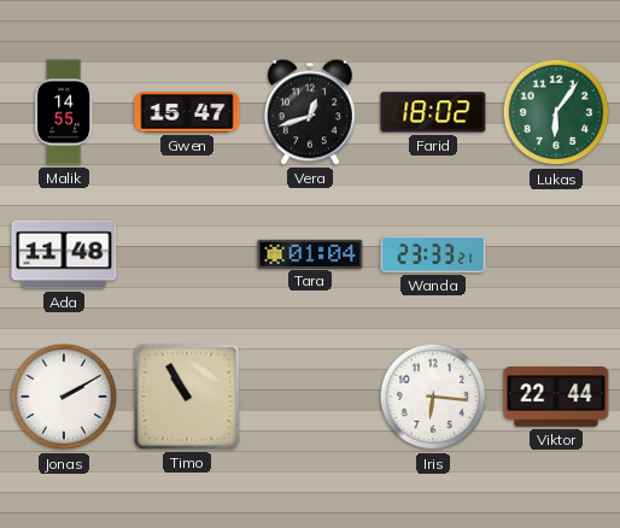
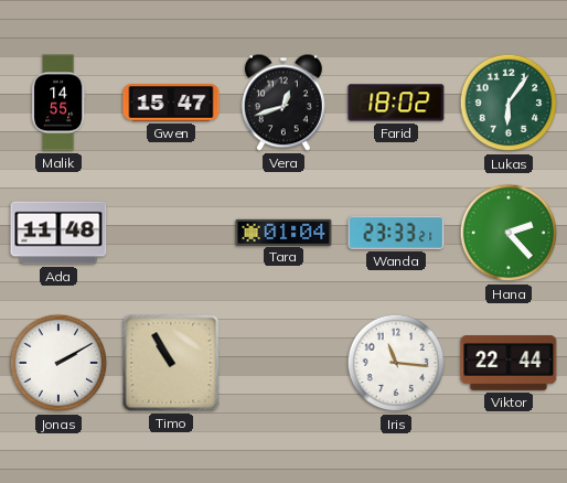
Hana: none -> 2:23
Iris: 6:16 -> 11:16
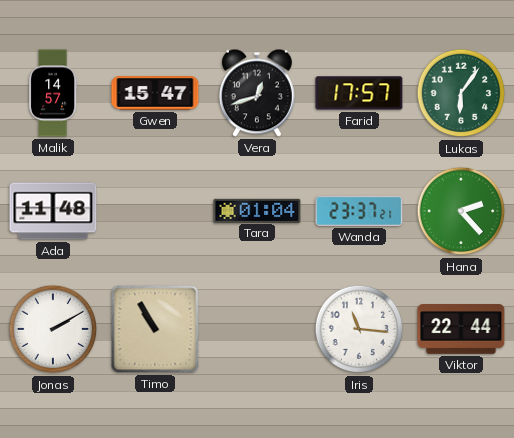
Malik: 14:55 -> 14:57
Farid: 18:02 -> 17:57
Wanda: 23:33 -> 23:37
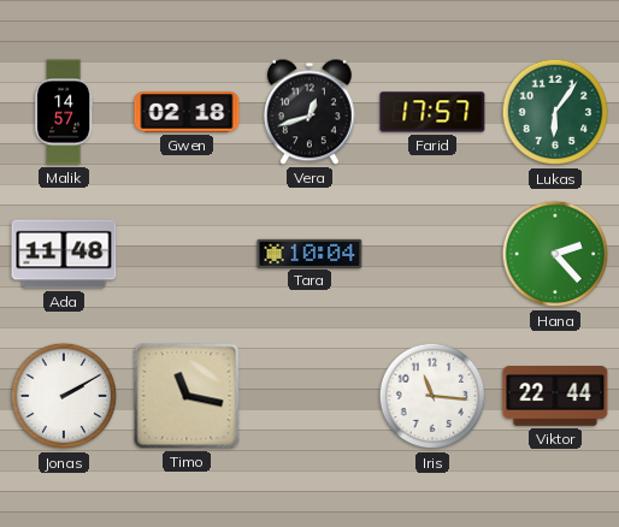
Gwen: 15:47 -> 02:18
Tara: 01:04 -> 10:04
Wanda: 23:37 -> none
Timo: 10:55 -> 11:17
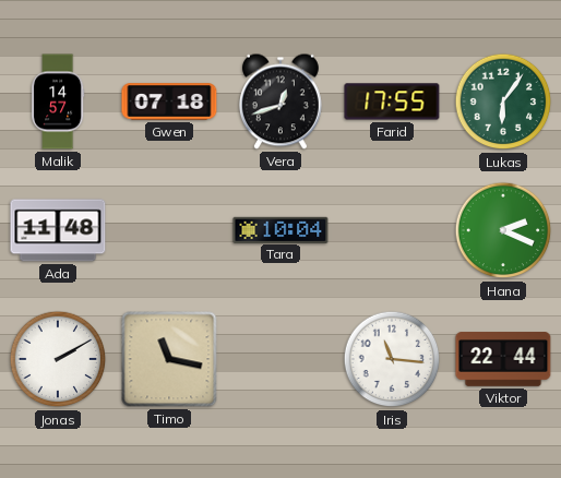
Gwen: 02:18 -> 07:18
Farid: 17:57 -> 17:55
Hana: 2:23 -> 2:19
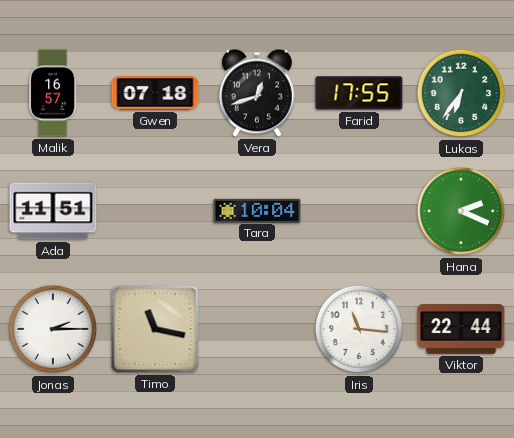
Malik: 14:57 -> 16:57
Lukas: 6:06 -> 6:36
Ada: 11:48 -> 11:51
Jonas: 2:10 -> 2:15
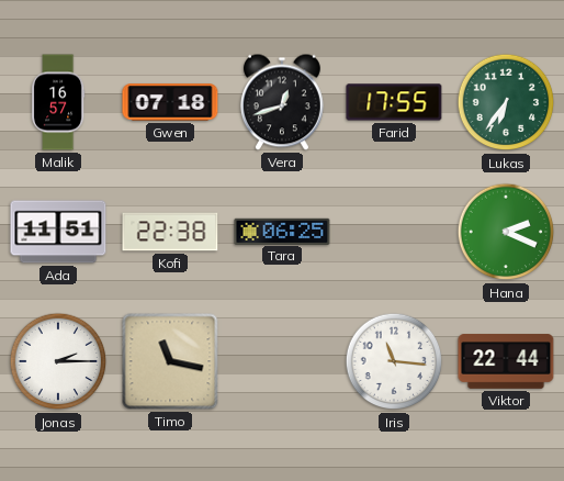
Kofi: none -> 22:38
Tara: 10:04 -> 06:25
